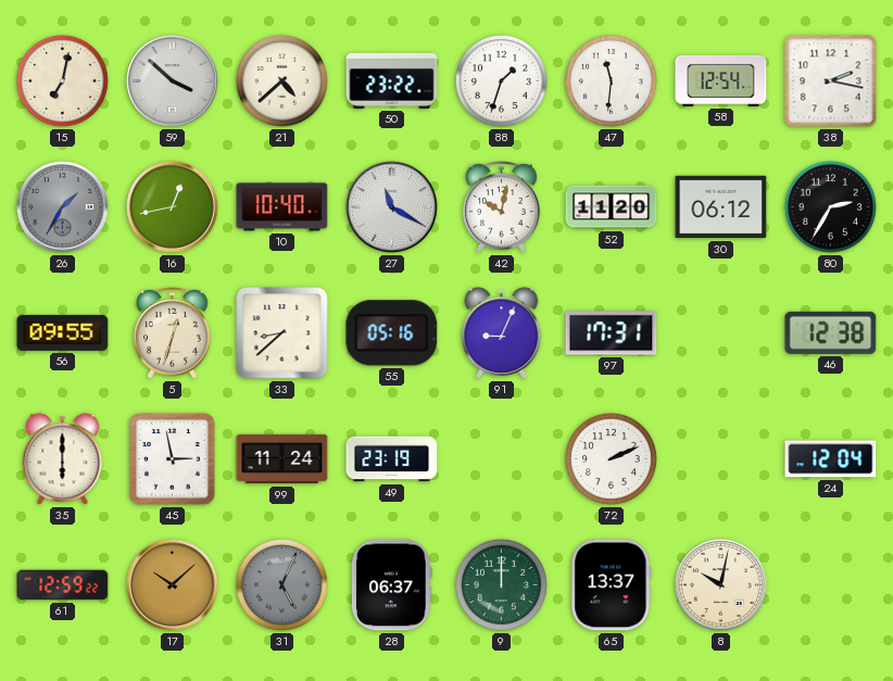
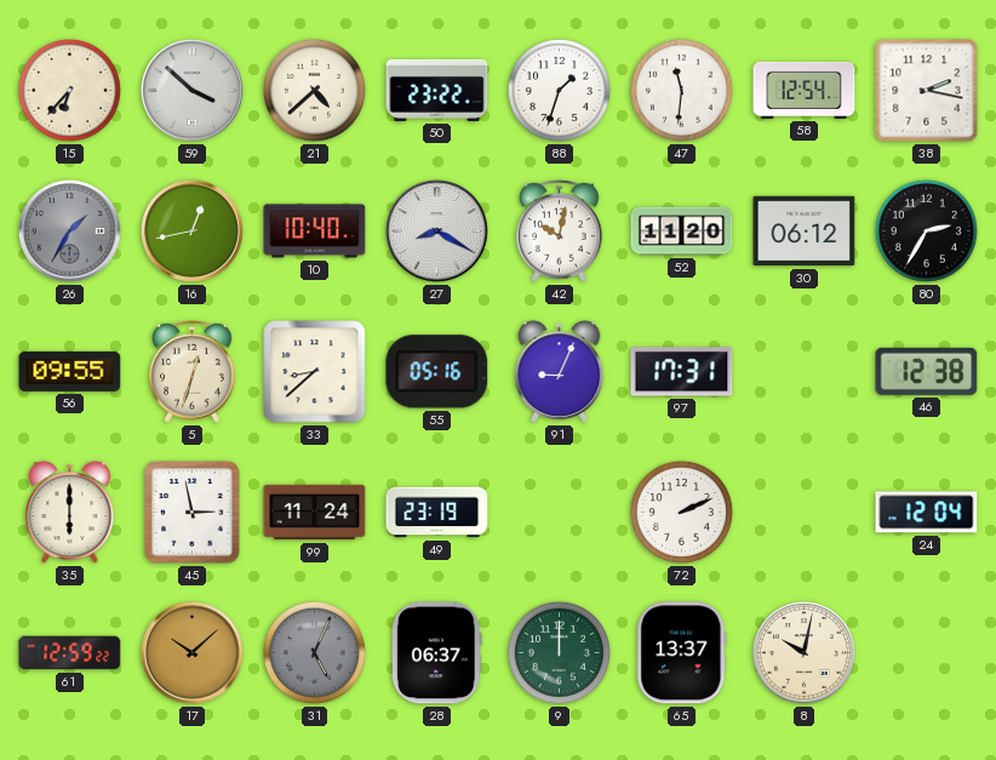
15: 7:02 -> 6:37
27: 11:20 -> 8:20
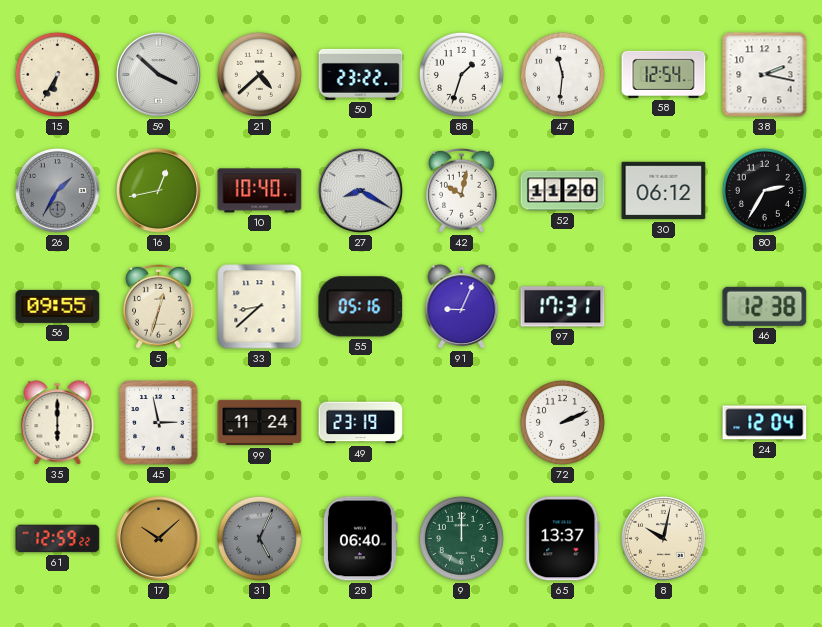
15: 6:37 -> 6:35
28: 06:37 -> 06:40
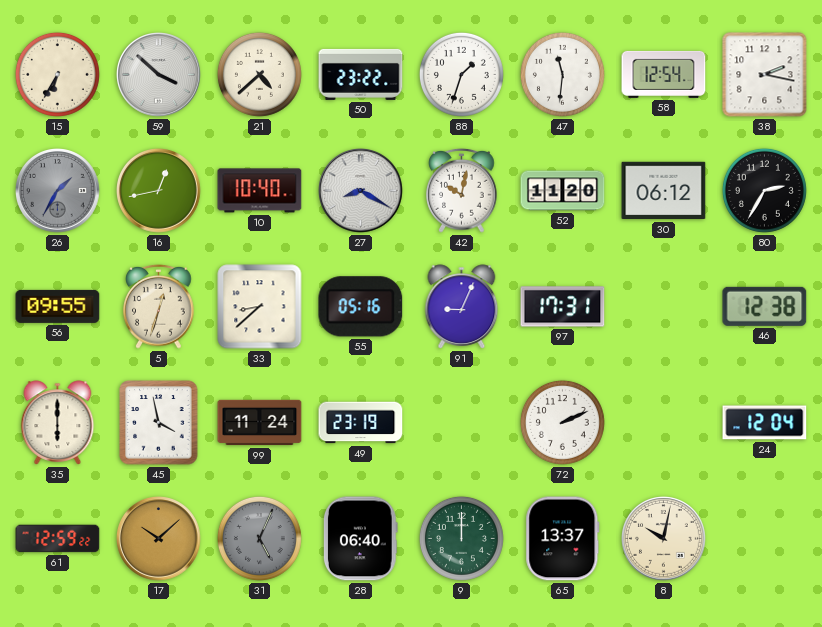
45: 2:58 -> 3:58
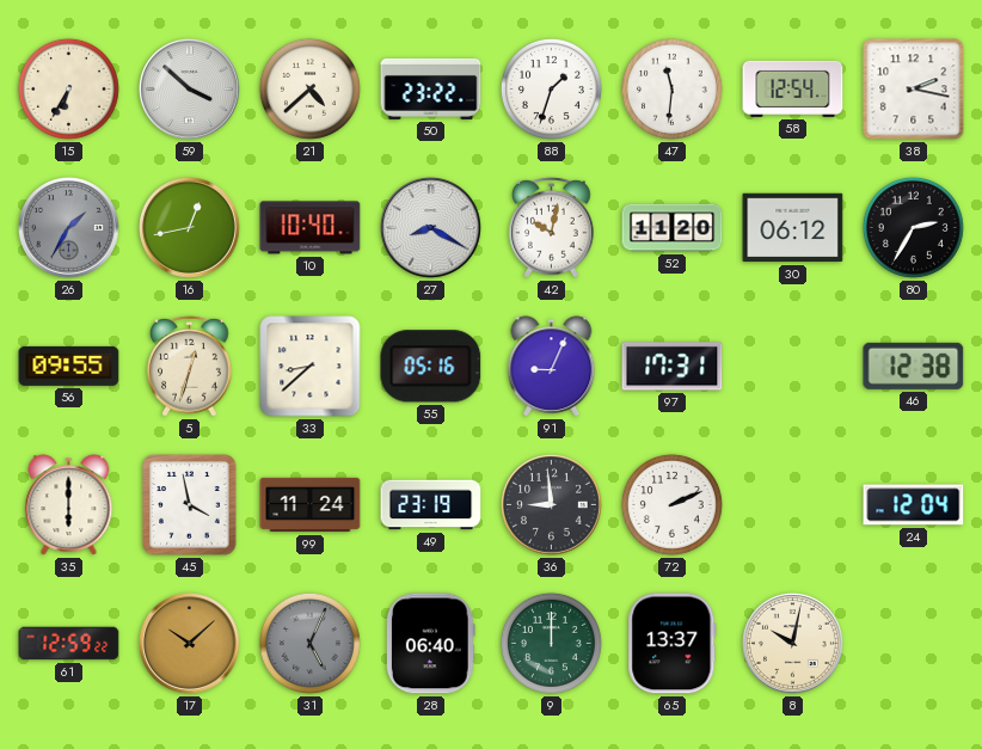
36: none -> 8:59
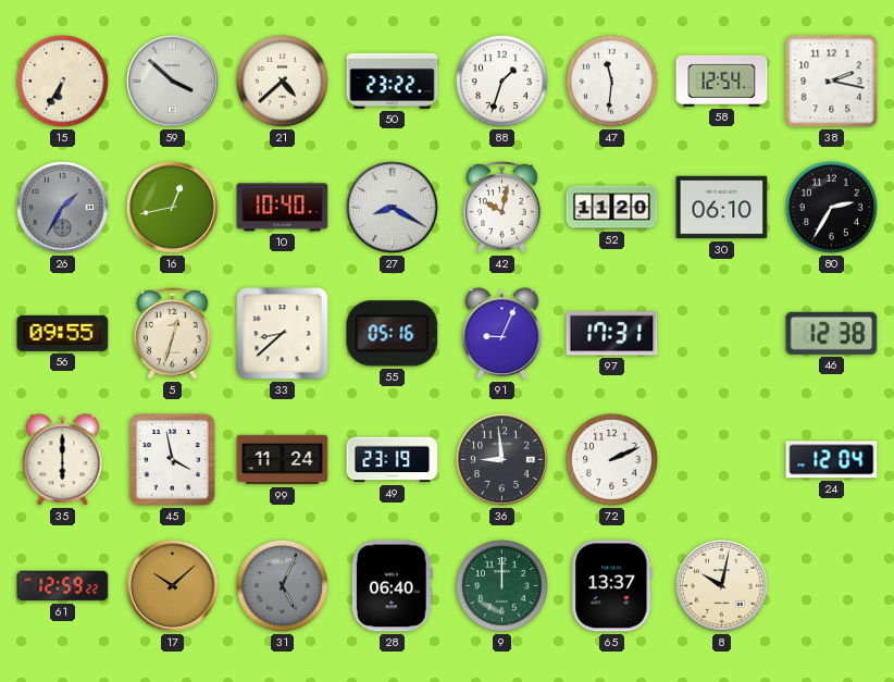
30: 06:12 -> 06:10
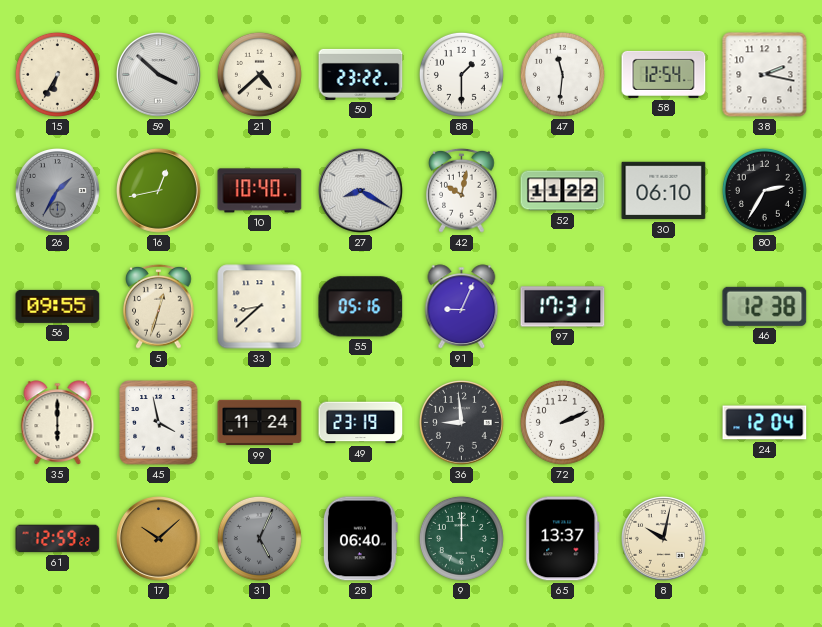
88: 1:33 -> 1:30
52: 11:20 -> 11:22
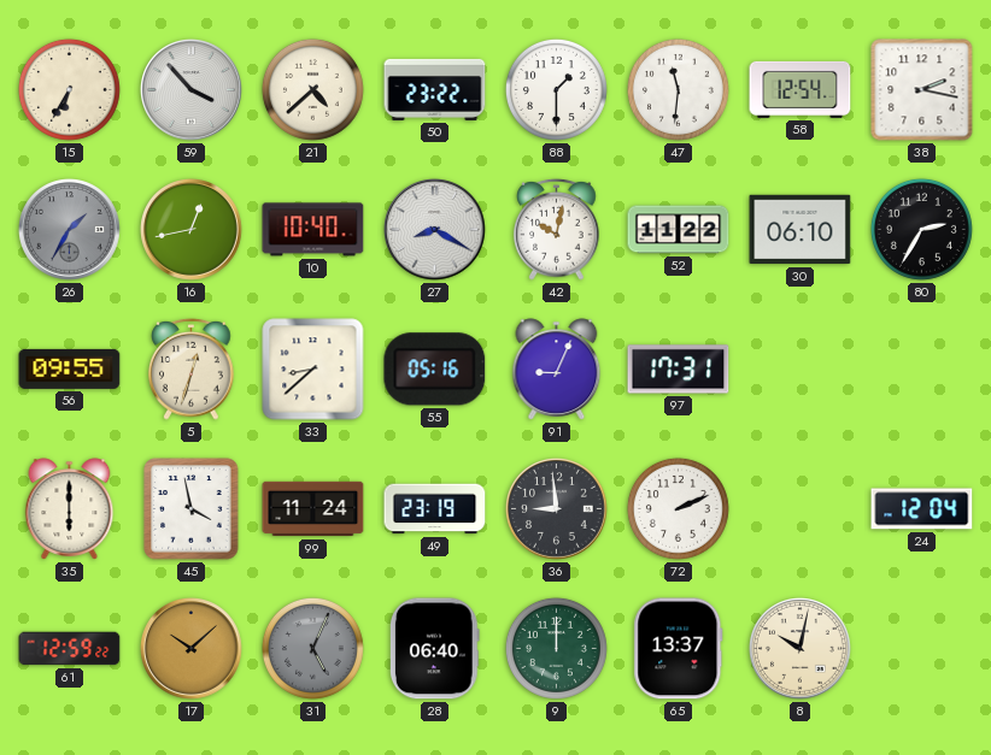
59: 3:52 -> 3:53
46: 12:38 -> none
